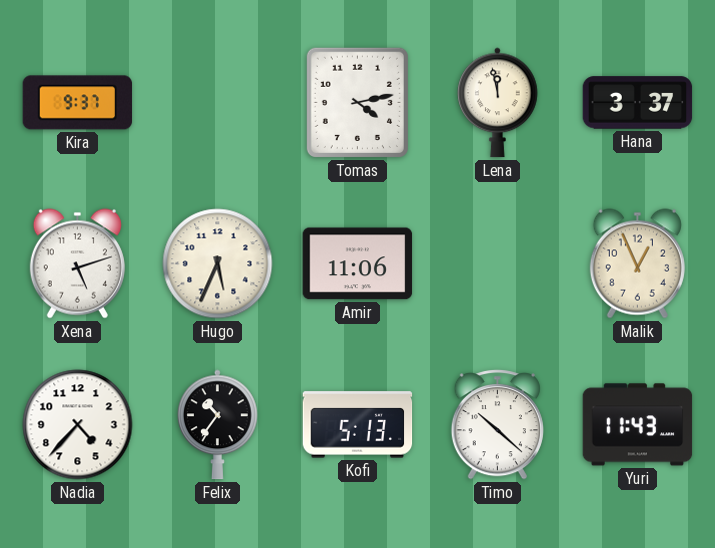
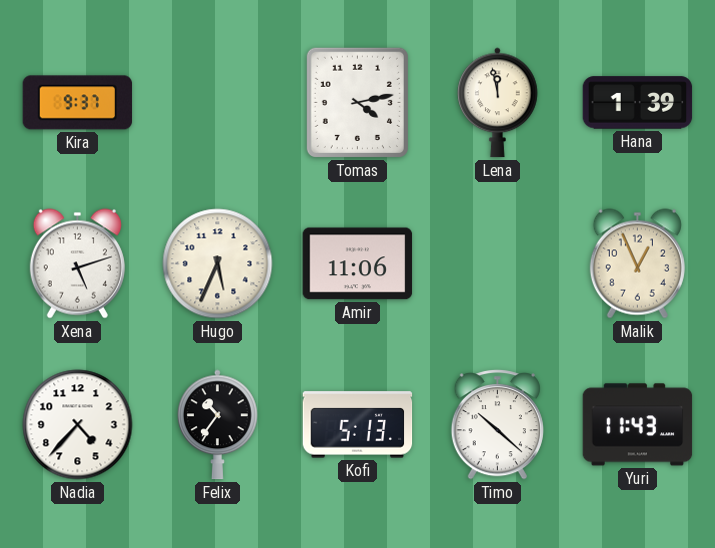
Hana: 3:37 -> 1:39
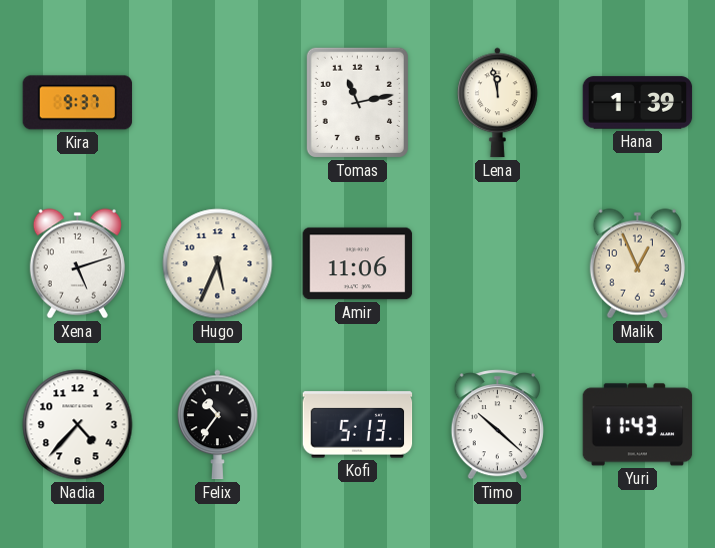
Tomas: 4:13 -> 11:13
